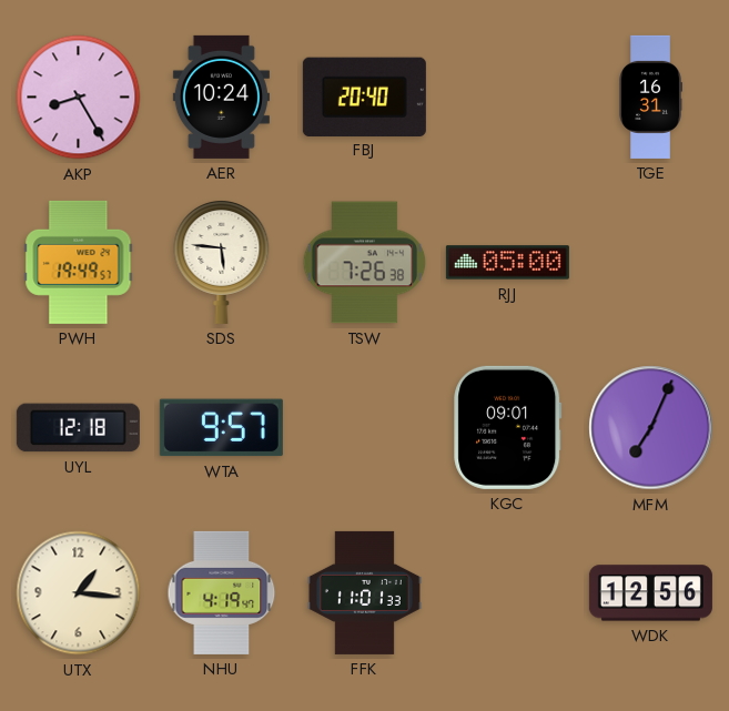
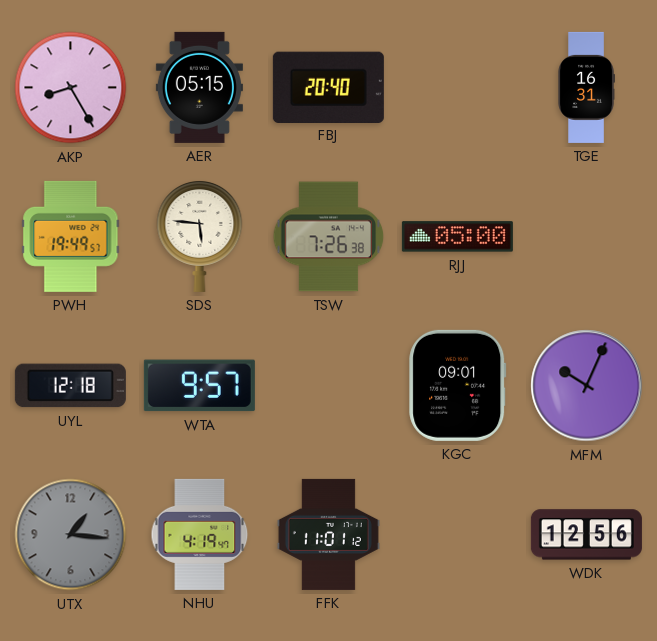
AER: 10:24 -> 05:15
MFM: 7:04 -> 10:04
UTX dial: cream -> grey
FFK: 11:01:33 -> 11:01:12
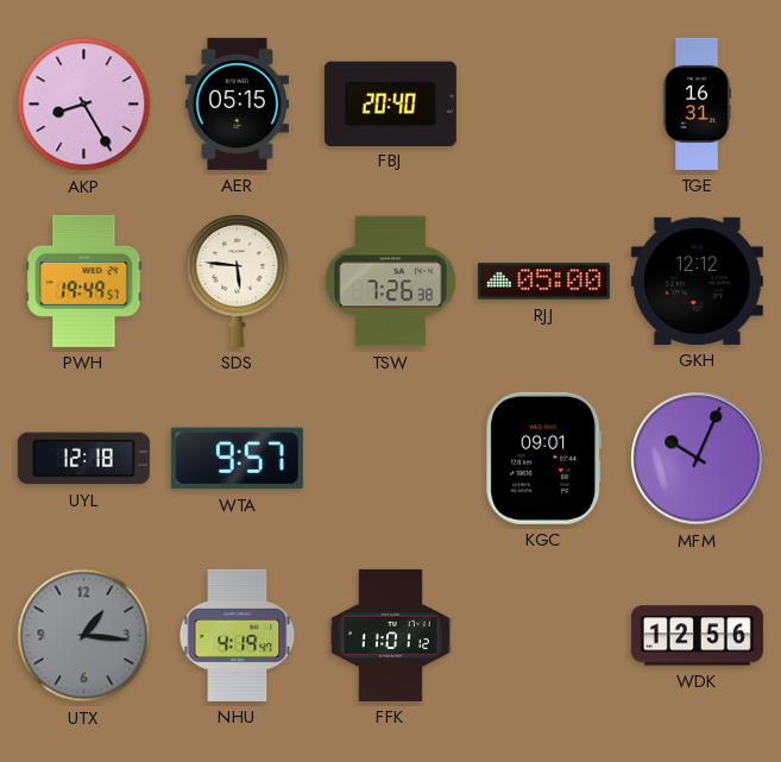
GKH: none -> 12:12
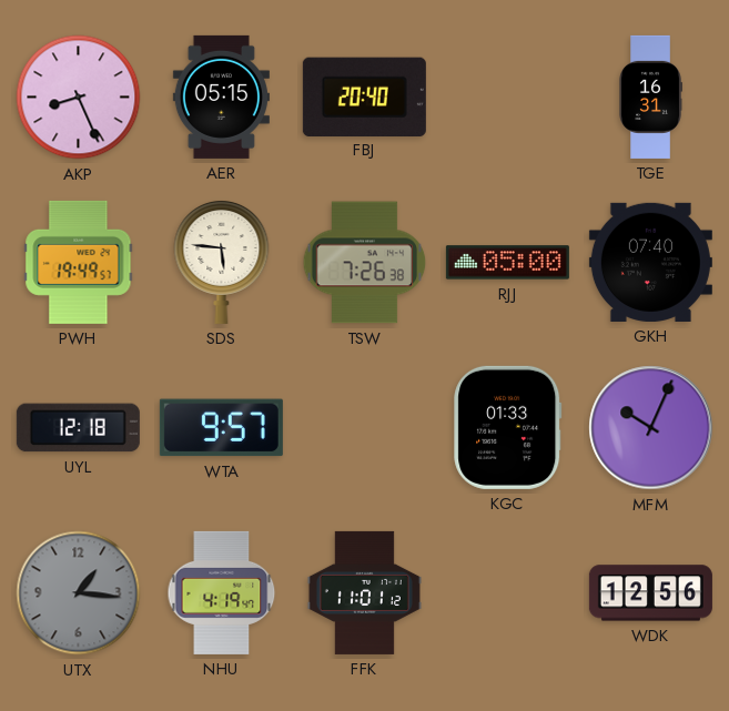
AKP: 8:25 -> 8:26
GKH: 12:12 -> 07:40
KGC: 09:01 -> 01:33
